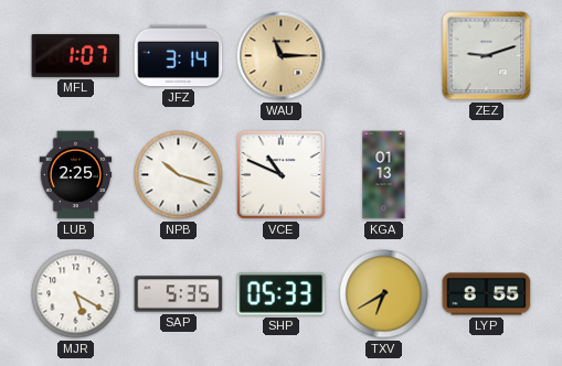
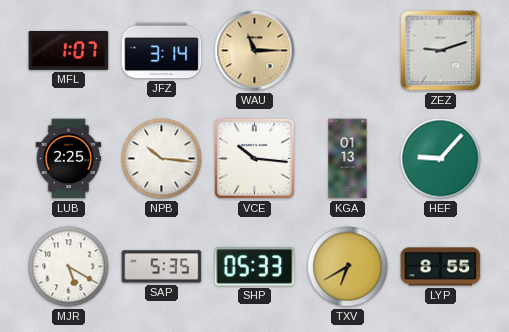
NPB: 10:18 -> 10:16
VCE: 10:49 -> 10:16
HEF: none -> 9:07
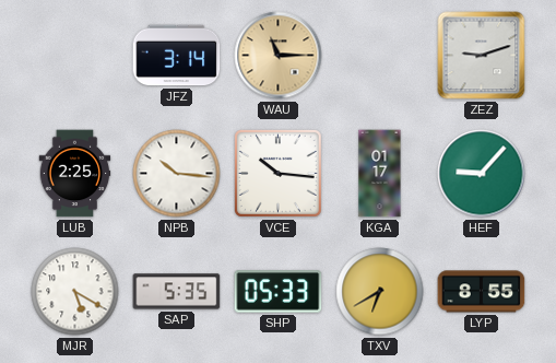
MFL: 1:07 -> none
KGA: 01:13 -> 01:17
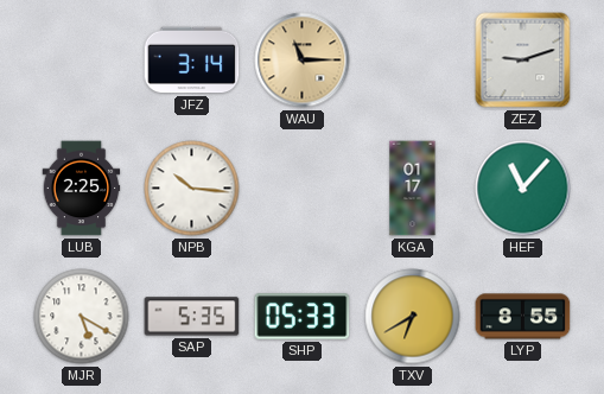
VCE: 10:16 -> none
HEF: 9:07 -> 11:07
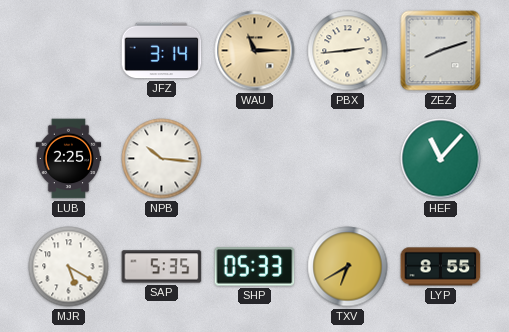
PBX: none -> 2:44
ZEZ: 9:12 -> 8:12
KGA: 01:17 -> none
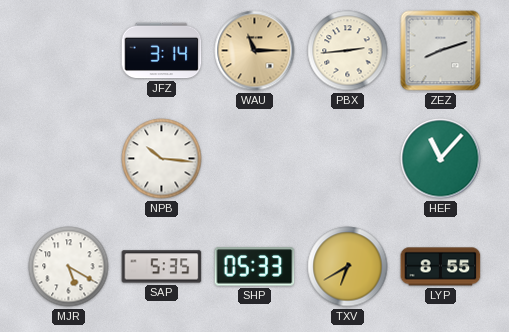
LUB: 2:25 -> none
